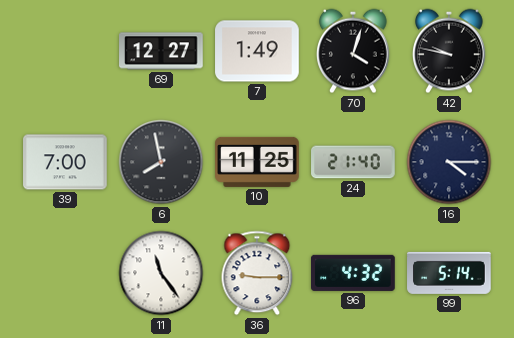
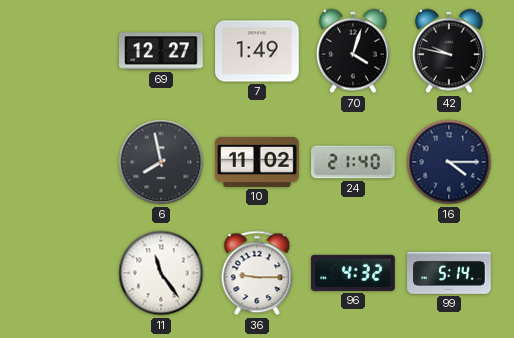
39: 7:00 -> none
10: 11:25 -> 11:02
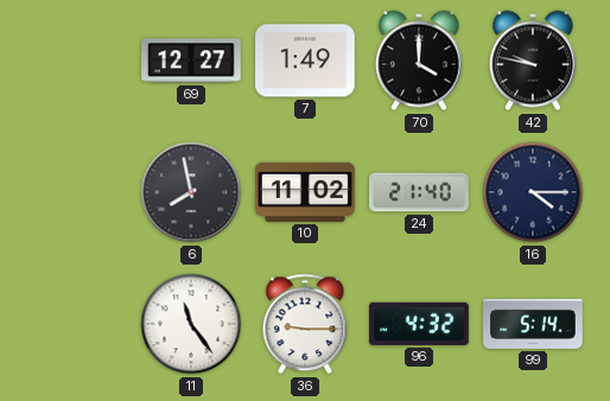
70: 4:03 -> 4:00
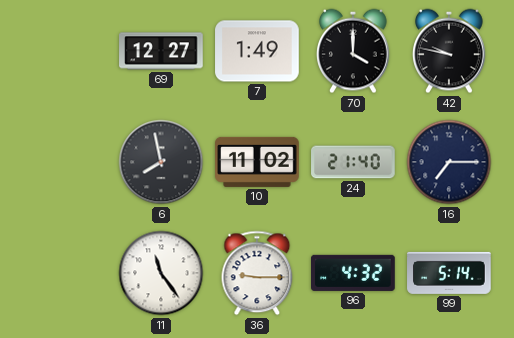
16: 4:15 -> 7:15
